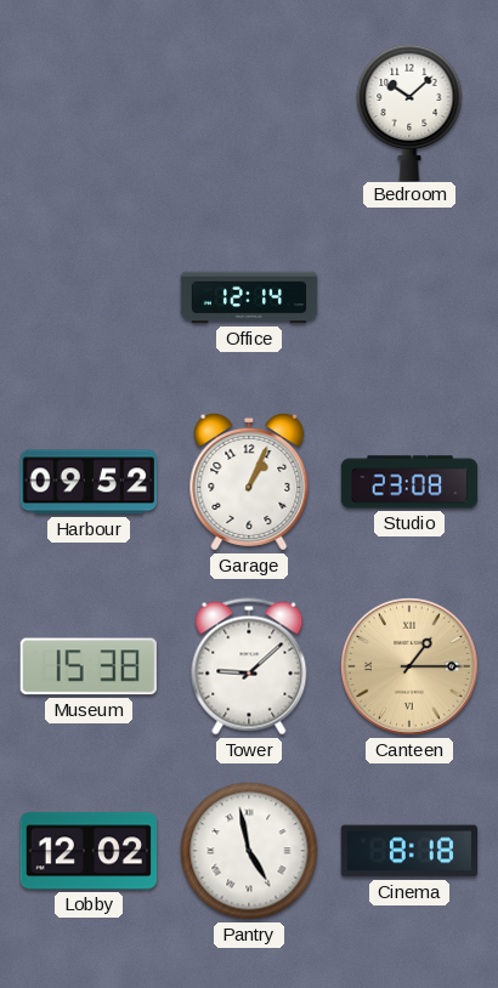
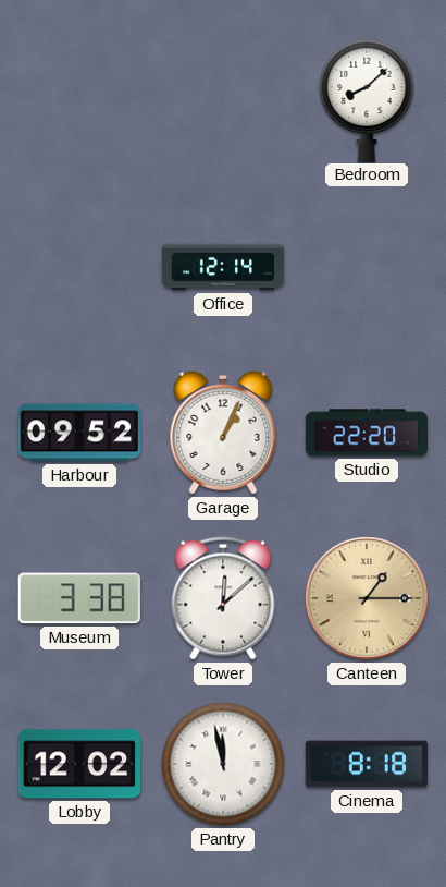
Bedroom: 10:08 -> 8:08
Studio: 23:08 -> 22:20
Museum: 15:38 -> 3:38
Tower: 9:08 -> 12:08
Pantry: 4:58 -> 11:58
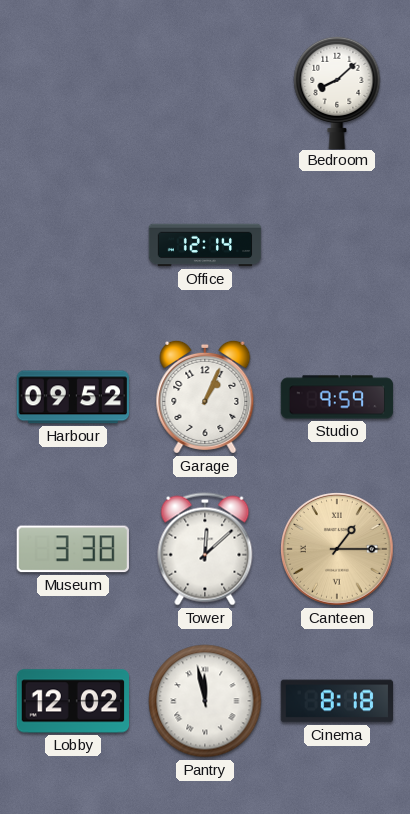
Studio: 22:20 -> 9:59
